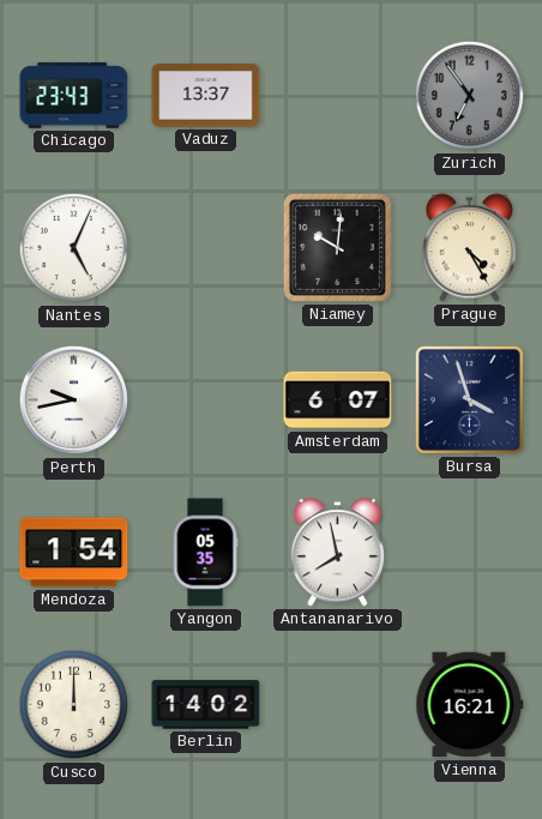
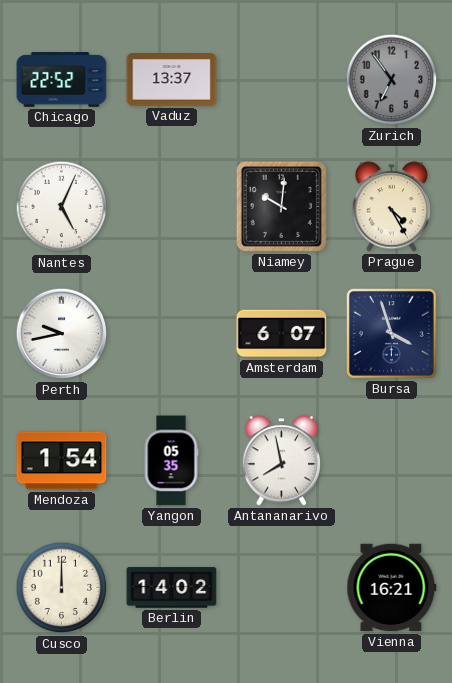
Chicago: 23:43 -> 22:52
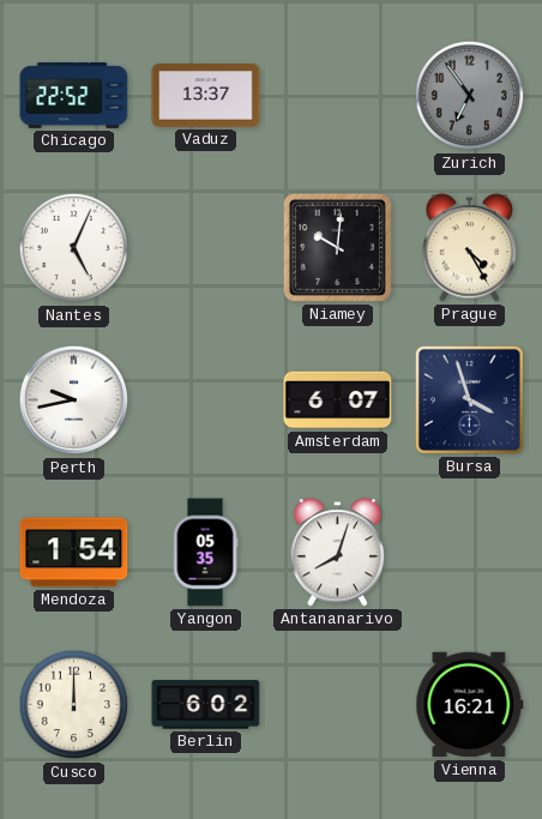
Antananarivo: 7:58 -> 8:03
Berlin: 14:02 -> 6:02
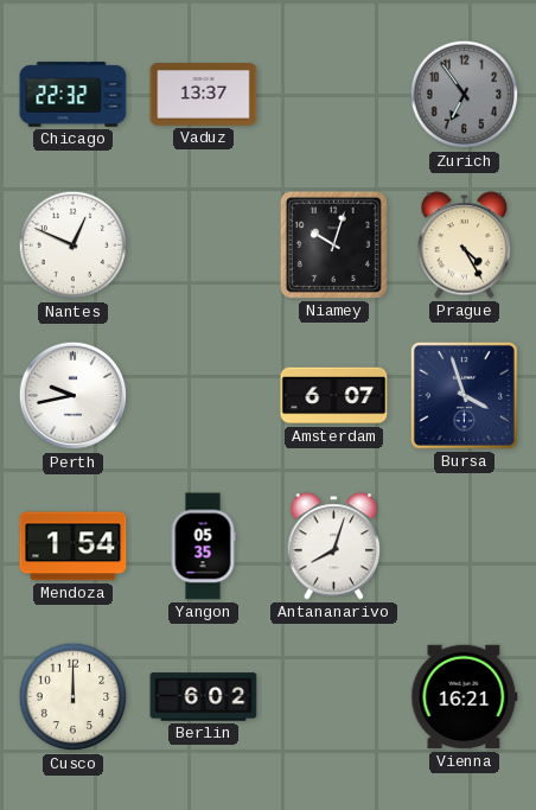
Chicago: 22:52 -> 22:32
Nantes: 5:04 -> 12:49
Niamey: 10:01 -> 10:03
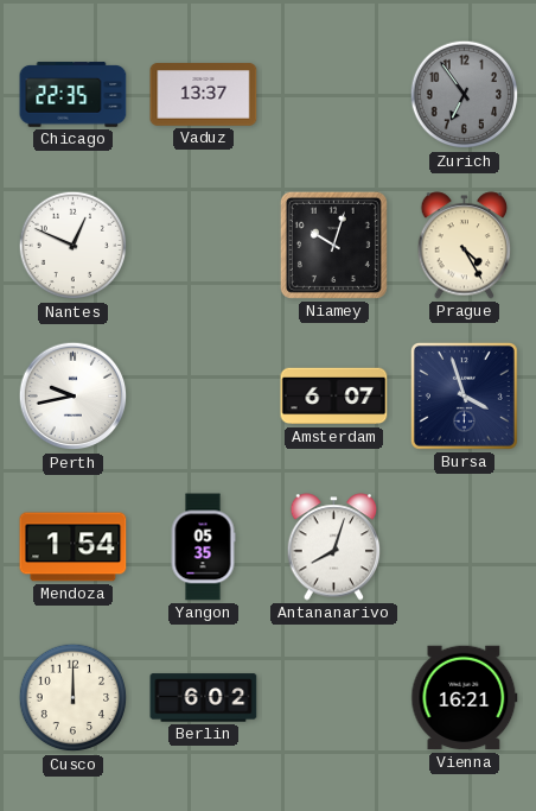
Chicago: 22:32 -> 22:35
